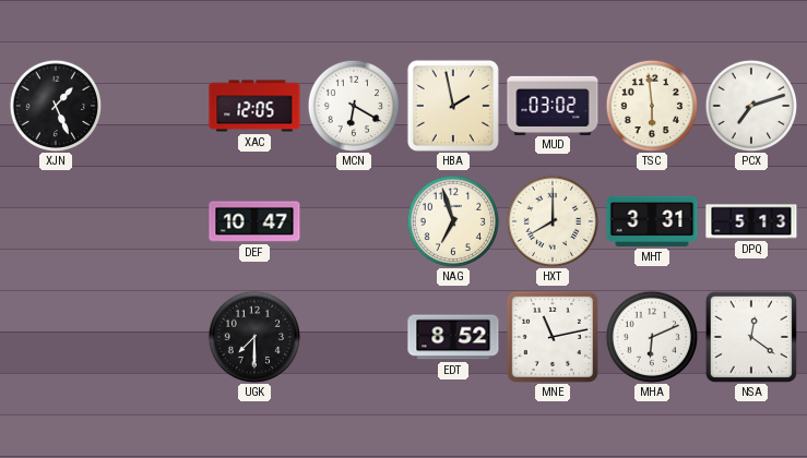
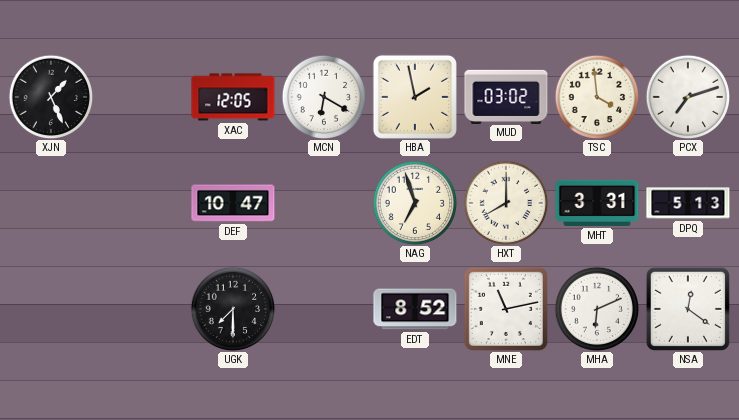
TSC: 5:59 -> 3:59
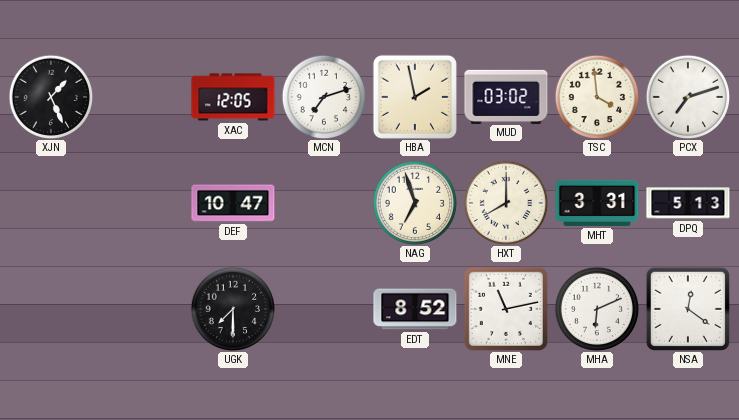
MCN: 6:20 -> 7:12
